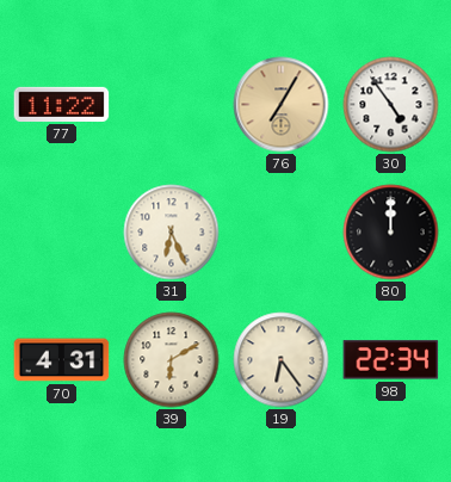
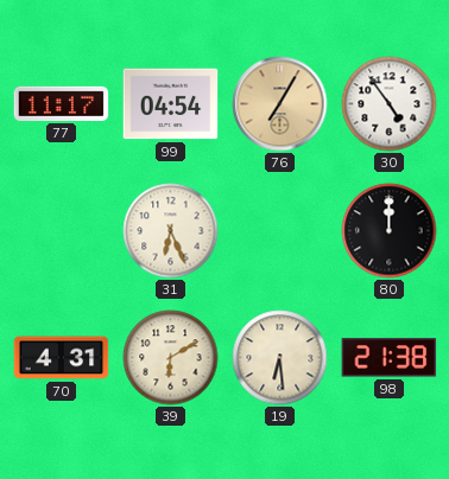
77: 11:22 -> 11:17
99: none -> 04:54
19: 6:24 -> 6:29
98: 22:34 -> 21:38
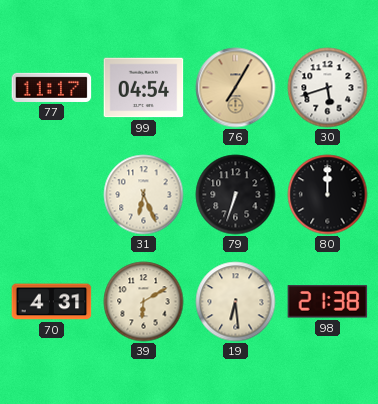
30: 4:54 -> 5:42
79: none -> 6:33
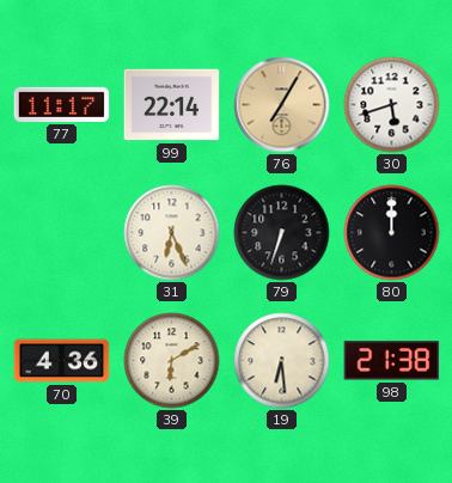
99: 04:54 -> 22:14
70: 4:31 -> 4:36
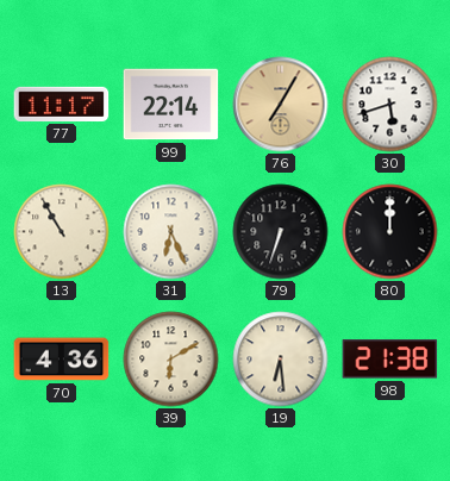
13: none -> 10:55
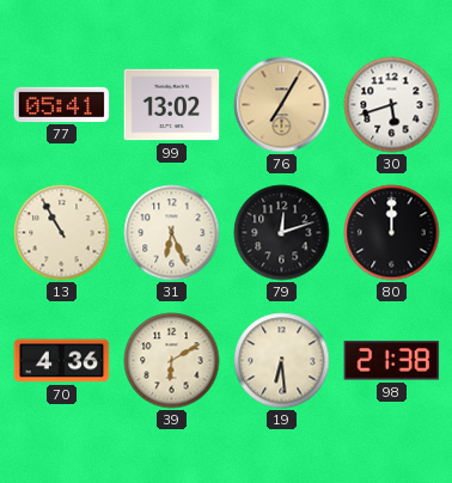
77: 11:17 -> 05:41
99: 22:14 -> 13:02
79: 6:33 -> 12:12
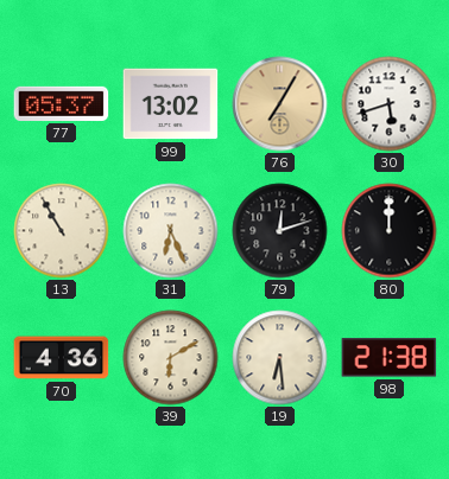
77: 05:41 -> 05:37
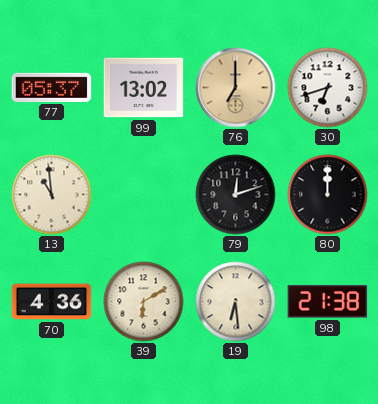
76: 7:05 -> 7:00
30: 5:42 -> 6:42
13: 10:55 -> 10:59
31: 6:26 -> none
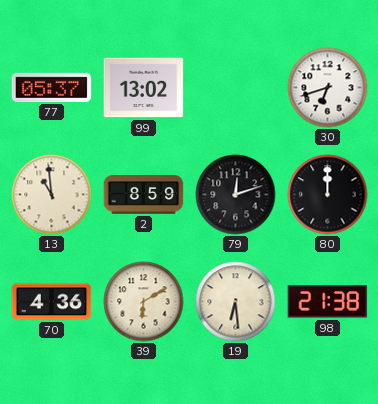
76: 7:00 -> none
2: none -> 8:59
